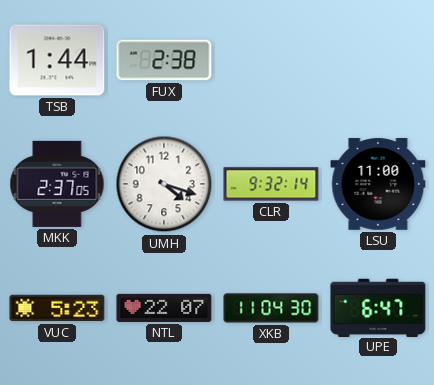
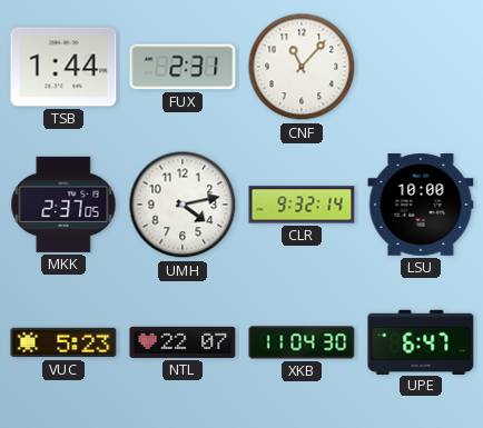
FUX: 2:38 -> 2:31
CNF: none -> 11:07
UMH: 4:18 -> 4:13
LSU: 11:00 -> 10:00
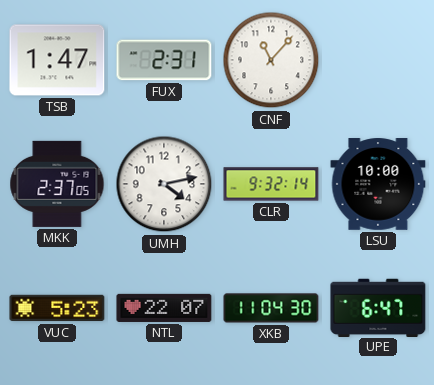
TSB: 1:44 -> 1:47
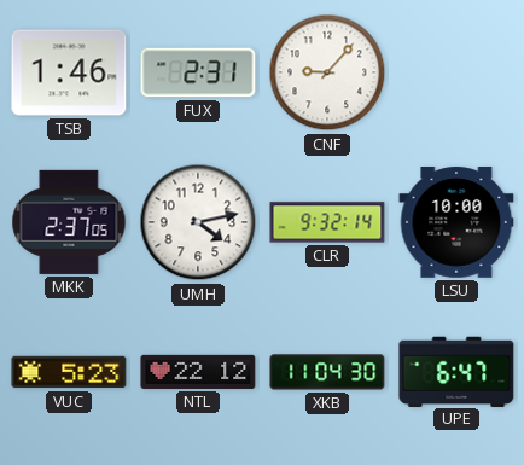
TSB: 1:47 -> 1:46
CNF: 11:07 -> 9:07
NTL: 22:07 -> 22:12
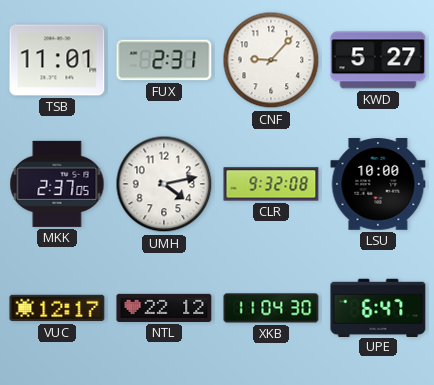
TSB: 1:46 -> 11:01
KWD: none -> 5:27
CLR: 9:32:14 -> 9:32:08
VUC: 5:23 -> 12:17
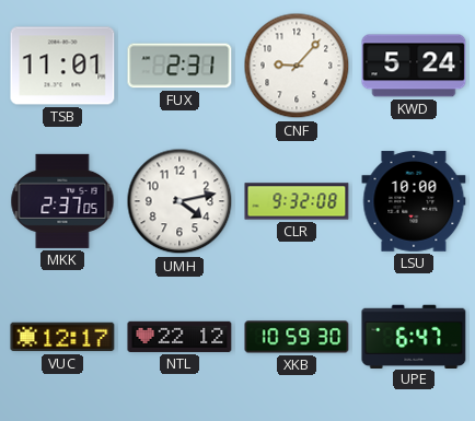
KWD: 5:27 -> 5:24
XKB: 11:04 -> 10:59
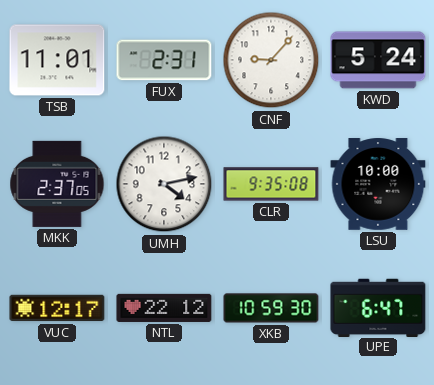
CLR: 9:32 -> 9:35
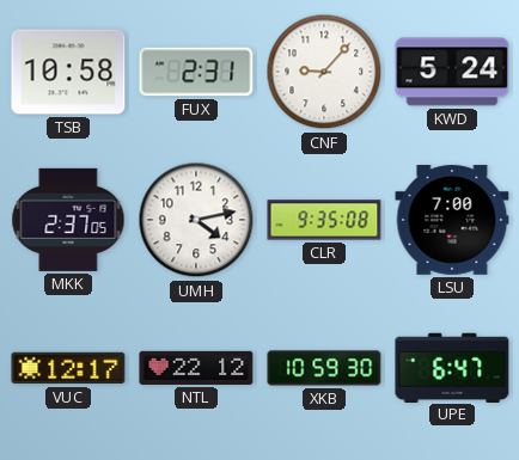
TSB: 11:01 -> 10:58
LSU: 10:00 -> 7:00
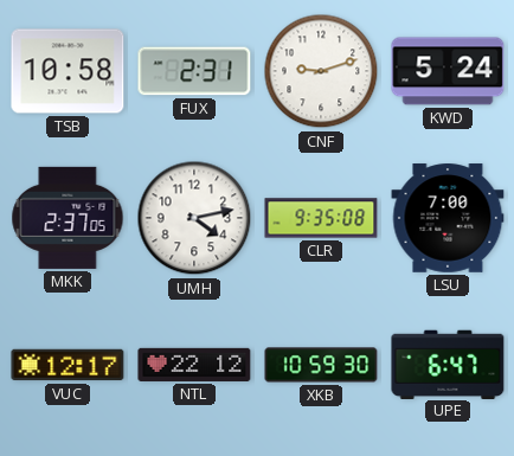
CNF: 9:07 -> 9:12
